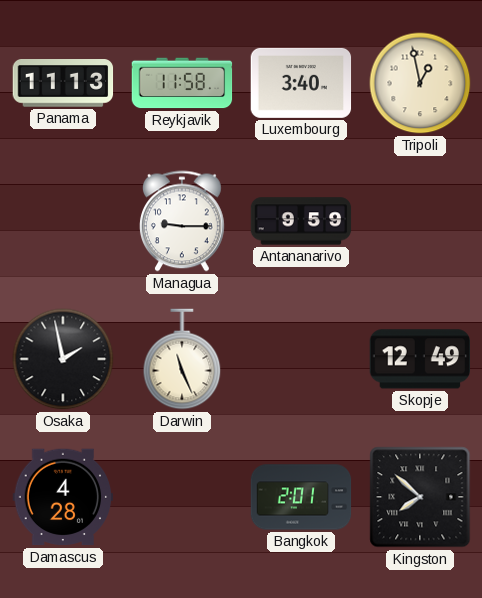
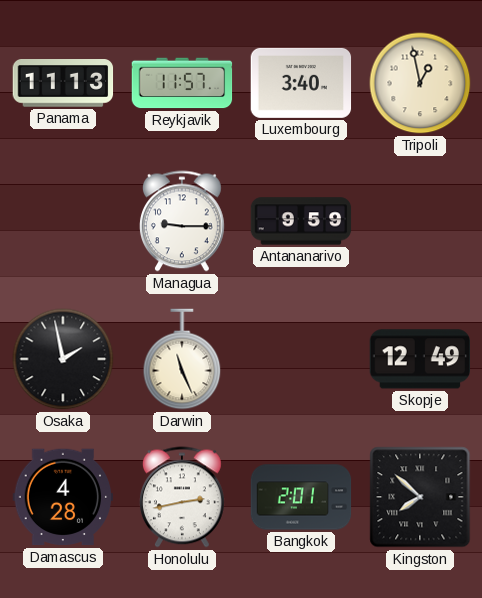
Reykjavik: 11:58 -> 11:57
Honolulu: none -> 2:43
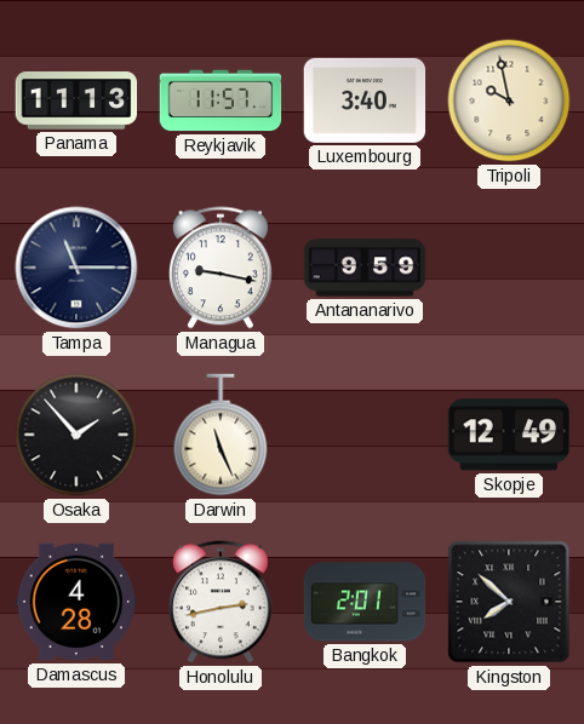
Tripoli: 12:58 -> 9:58
Tampa: none -> 11:15
Managua: 9:15 -> 9:17
Osaka: 1:58 -> 1:53
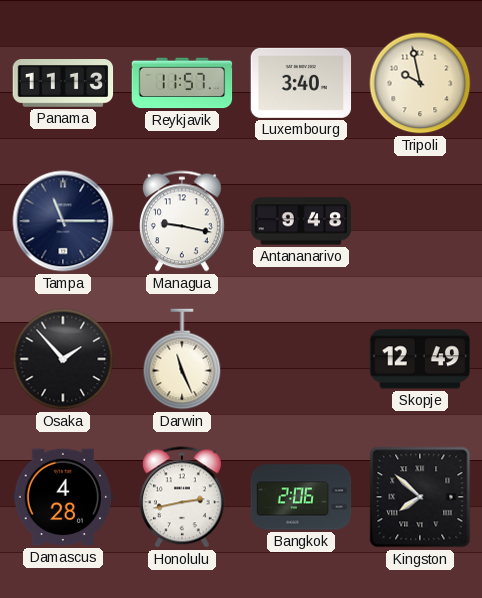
Antananarivo: 9:59 -> 9:48
Bangkok: 2:01 -> 2:06
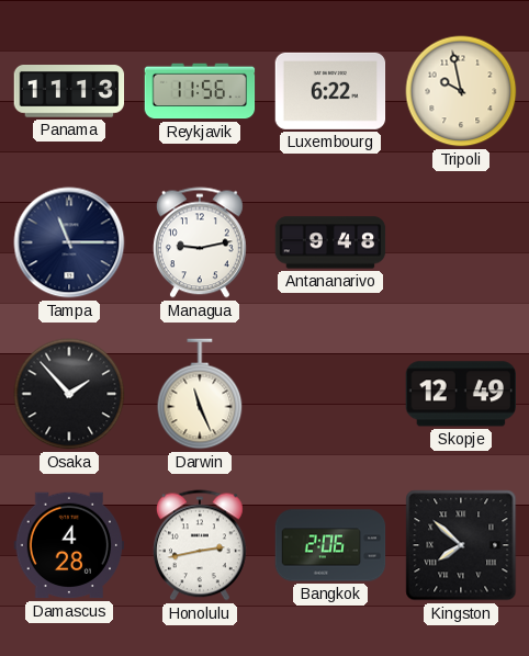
Reykjavik: 11:57 -> 11:56
Luxembourg: 3:40 -> 6:22
Managua: 9:17 -> 9:13
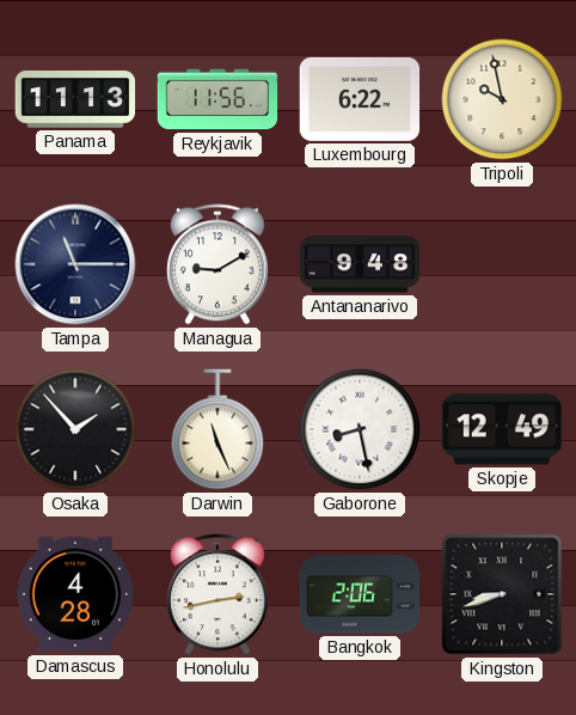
Managua: 9:13 -> 9:10
Gaborone: none -> 8:28
Kingston: 7:52 -> 8:42
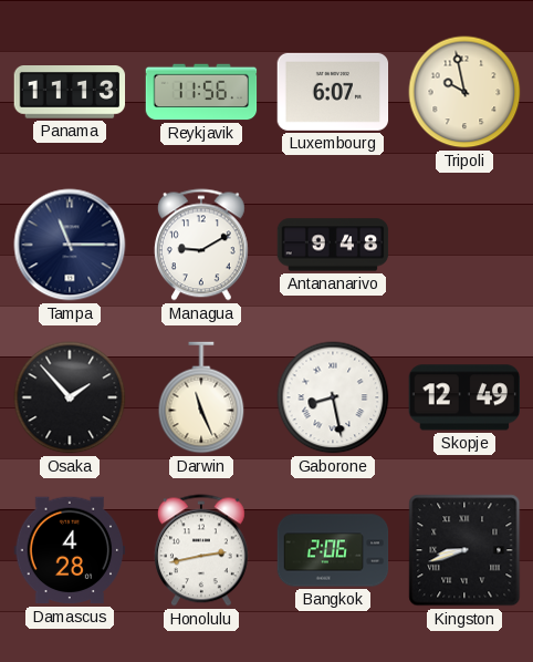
Luxembourg: 6:22 -> 6:07
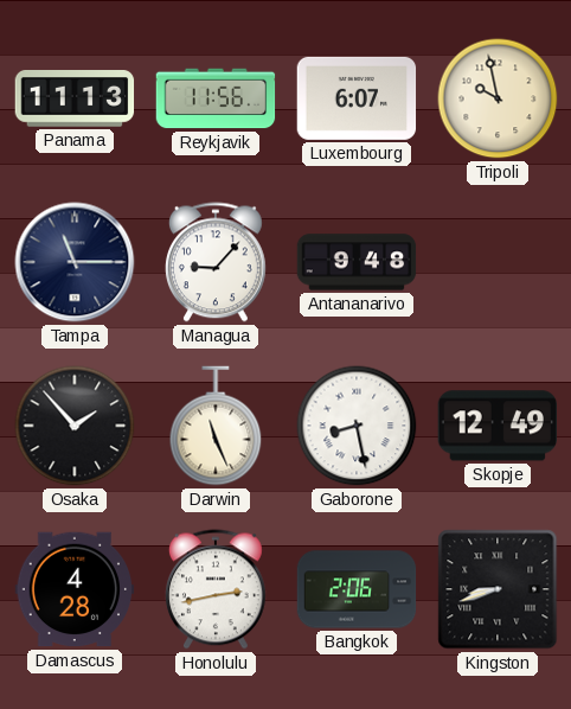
Managua: 9:10 -> 9:07
